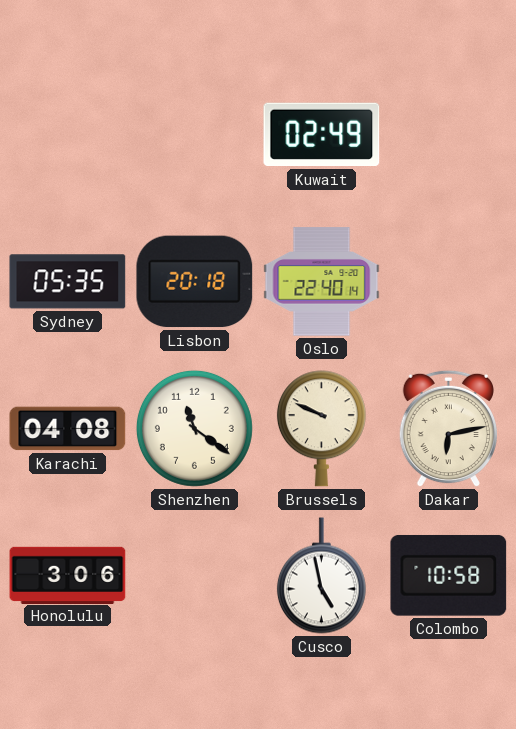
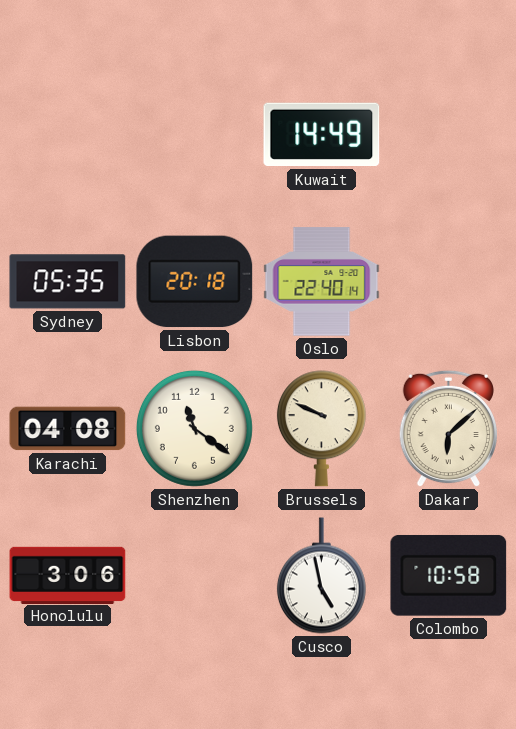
Kuwait: 02:49 -> 14:49
Dakar: 6:13 -> 6:08
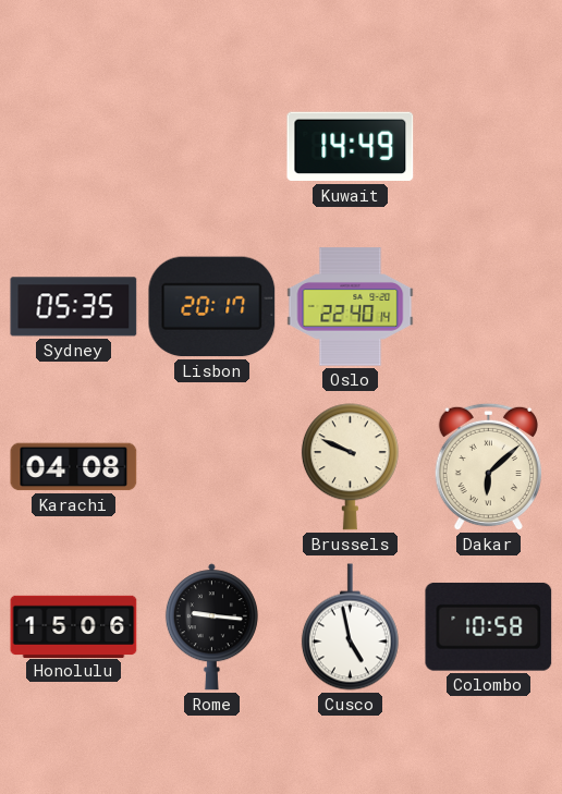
Lisbon: 20:18 -> 20:17
Shenzhen: 11:21 -> none
Honolulu: 3:06 -> 15:06
Rome: none -> 9:16
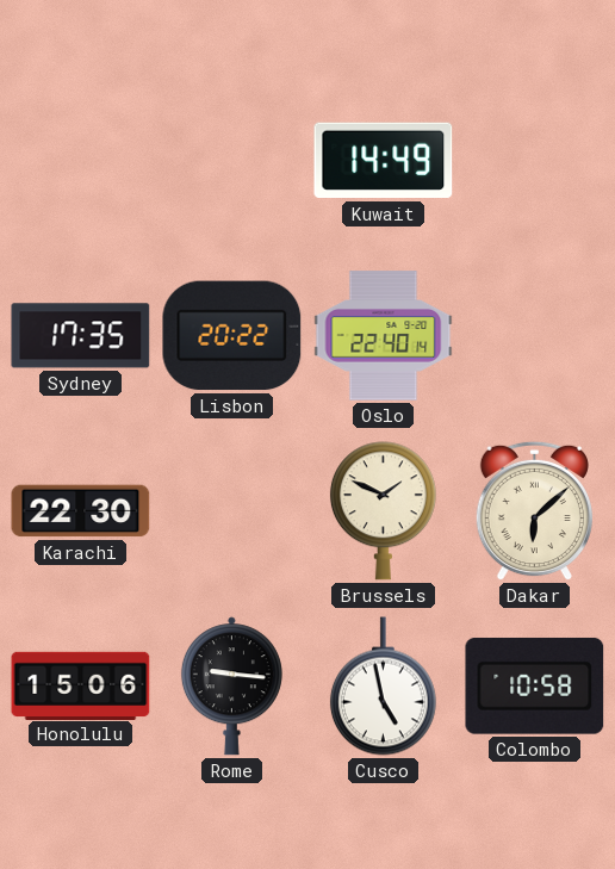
Sydney: 05:35 -> 17:35
Lisbon: 20:17 -> 20:22
Karachi: 04:08 -> 22:30
Brussels: 9:49 -> 1:49
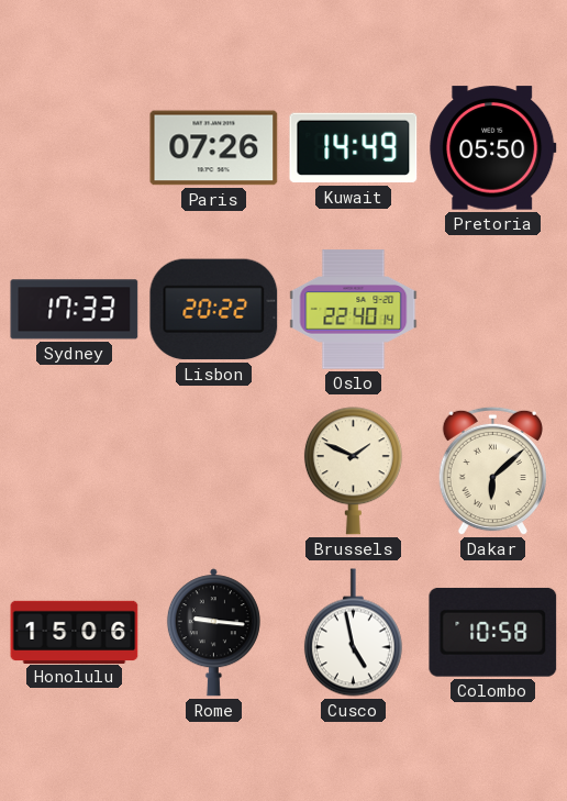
Paris: none -> 07:26
Pretoria: none -> 05:50
Sydney: 17:35 -> 17:33
Karachi: 22:30 -> none
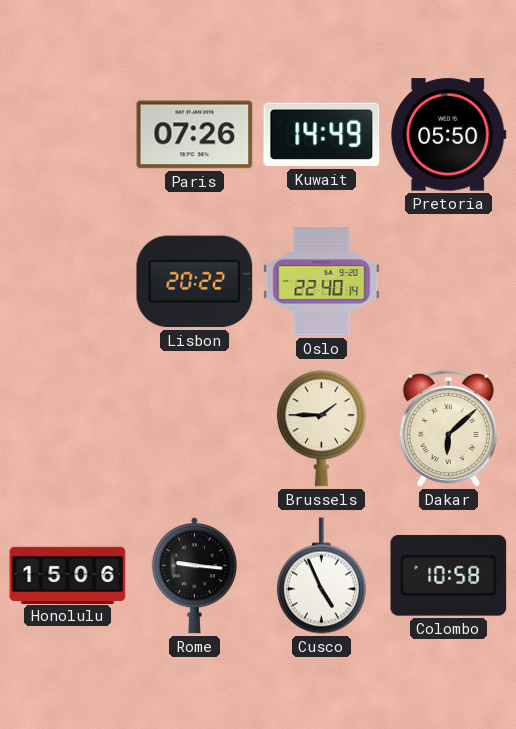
Sydney: 17:33 -> none
Brussels: 1:49 -> 1:45
Cusco: 4:58 -> 4:56
